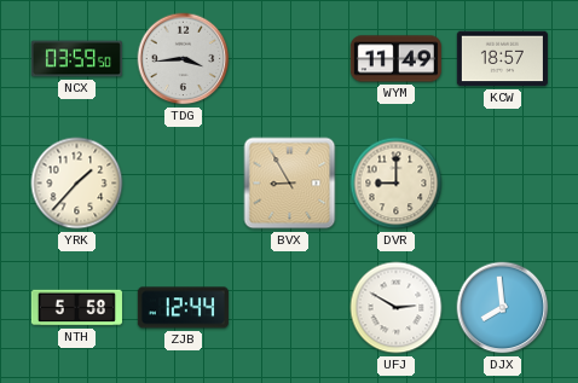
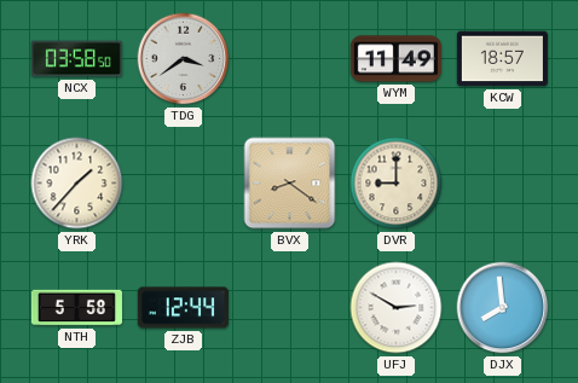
NCX: 03:59 -> 03:58
TDG: 3:44 -> 3:39
BVX: 8:55 -> 8:21
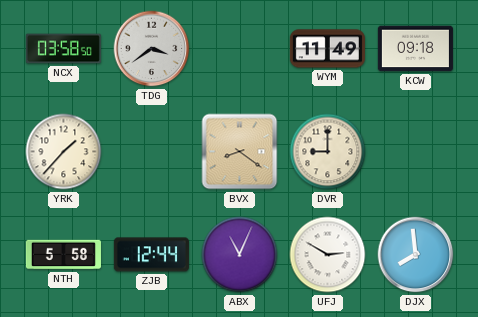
KCW: 18:57 -> 09:18
ABX: none -> 11:04
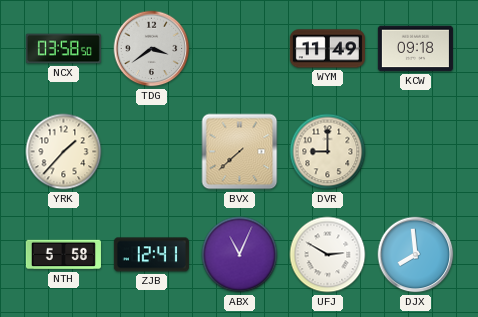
BVX: 8:21 -> 7:38
ZJB: 12:44 -> 12:41
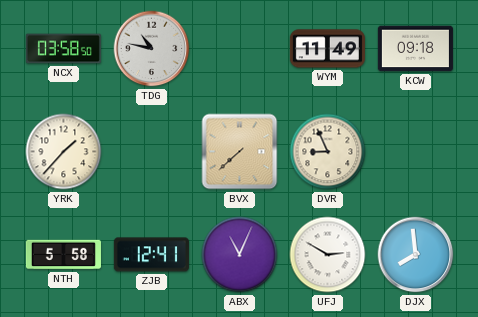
TDG: 3:39 -> 10:47
DVR: 9:00 -> 8:56
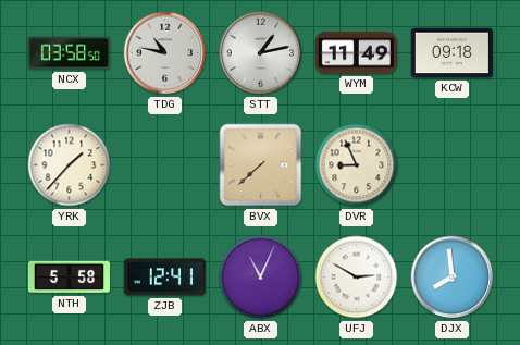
STT: none -> 1:13
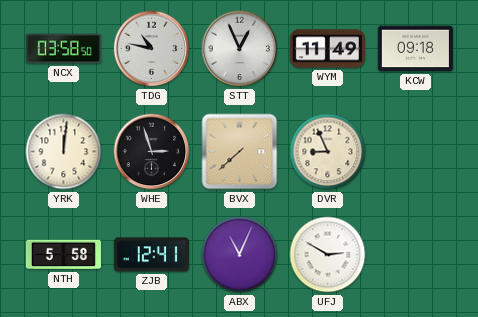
STT: 1:13 -> 12:56
YRK: 1:37 -> 12:01
WHE: none -> 2:57
DJX: 7:59 -> none
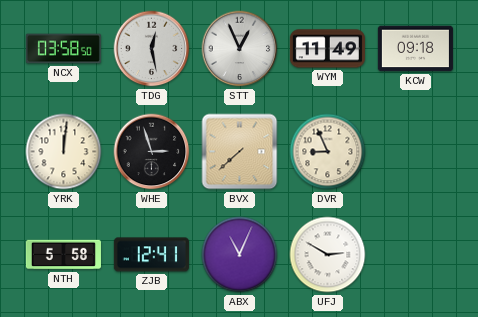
TDG: 10:47 -> 12:28
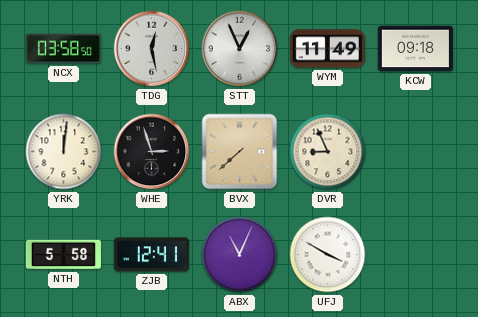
UFJ: 2:50 -> 3:50
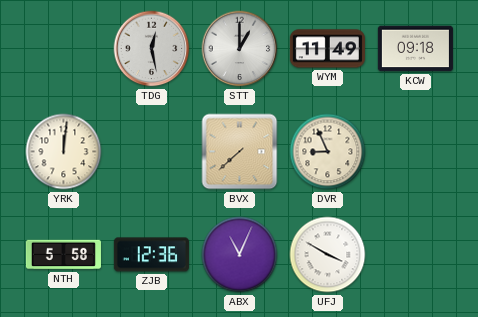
NCX: 03:58 -> none
STT: 12:56 -> 1:00
WHE: 2:57 -> none
ZJB: 12:41 -> 12:36
